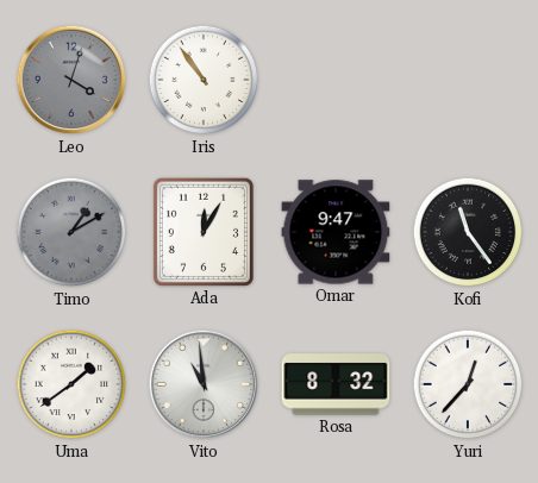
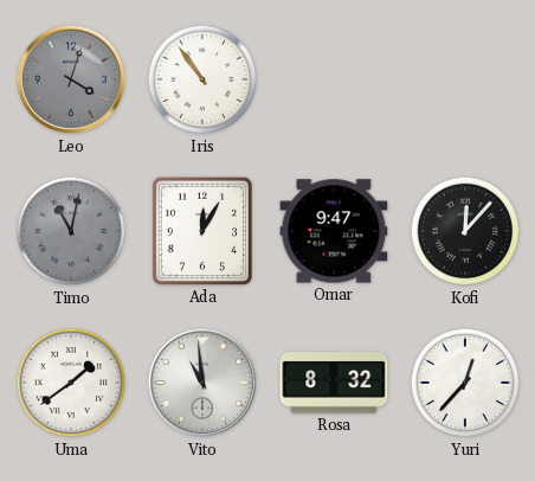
Timo: 1:10 -> 11:02
Kofi: 11:24 -> 12:07
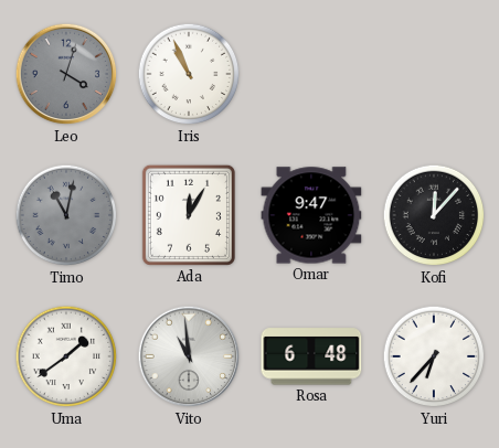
Iris: 10:54 -> 10:56
Rosa: 8:32 -> 6:48
Yuri: 12:37 -> 6:37
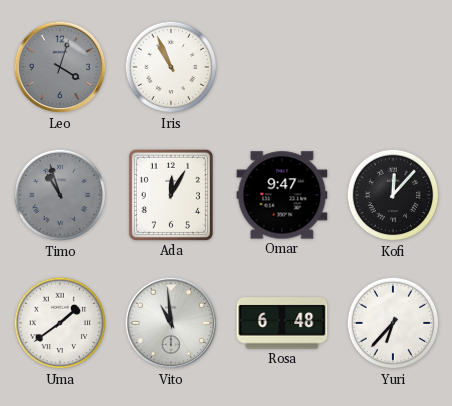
Timo: 11:02 -> 10:57
